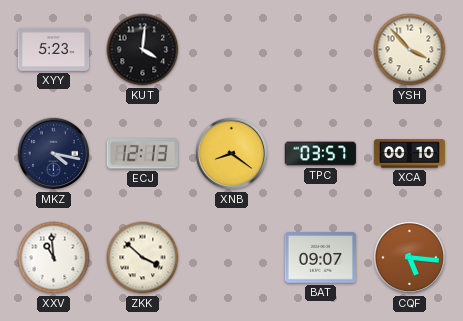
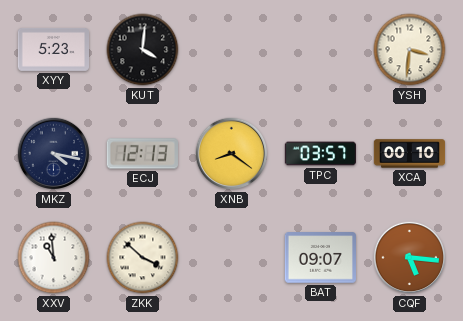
YSH: 3:53 -> 3:31
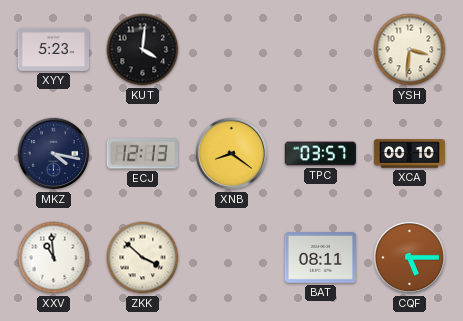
BAT: 09:07 -> 08:11
CQF: 5:16 -> 5:15
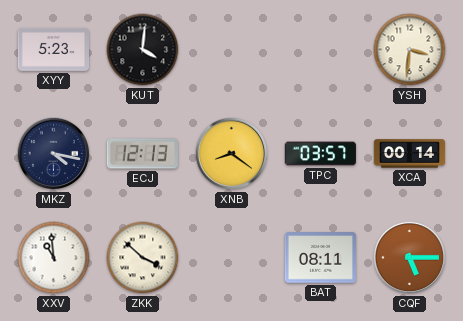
XCA: 00:10 -> 00:14
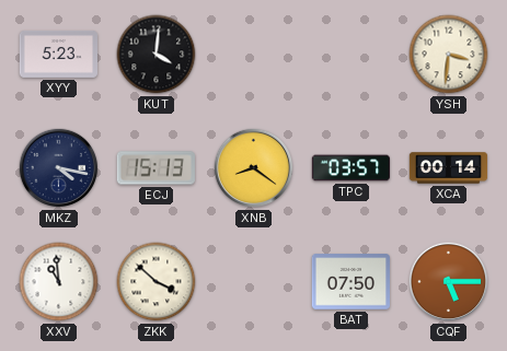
ECJ: 12:13 -> 15:13
BAT: 08:11 -> 07:50
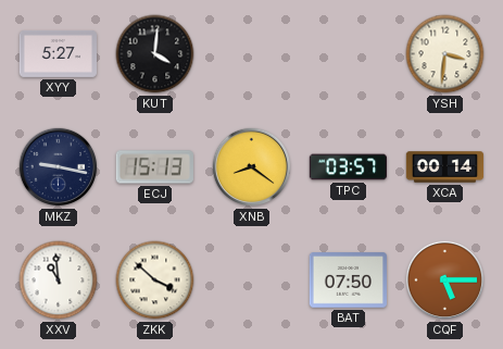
XYY: 5:23 -> 5:27
MKZ: 4:17 -> 9:17
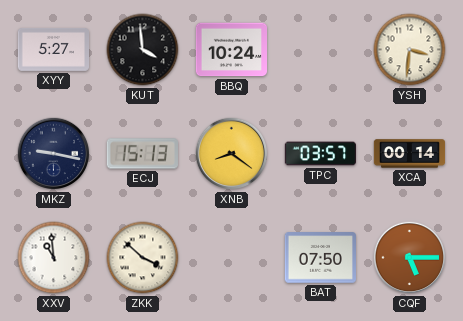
KUT: 4:01 -> 3:59
BBQ: none -> 10:24
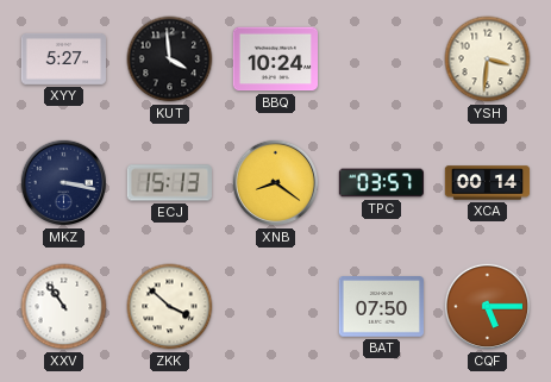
MKZ: 9:17 -> 3:17
XXV: 10:59 -> 10:54
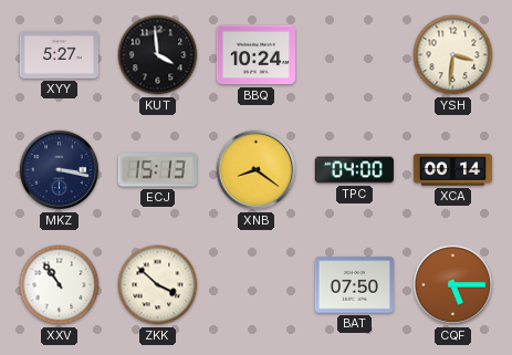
TPC: 03:57 -> 04:00
